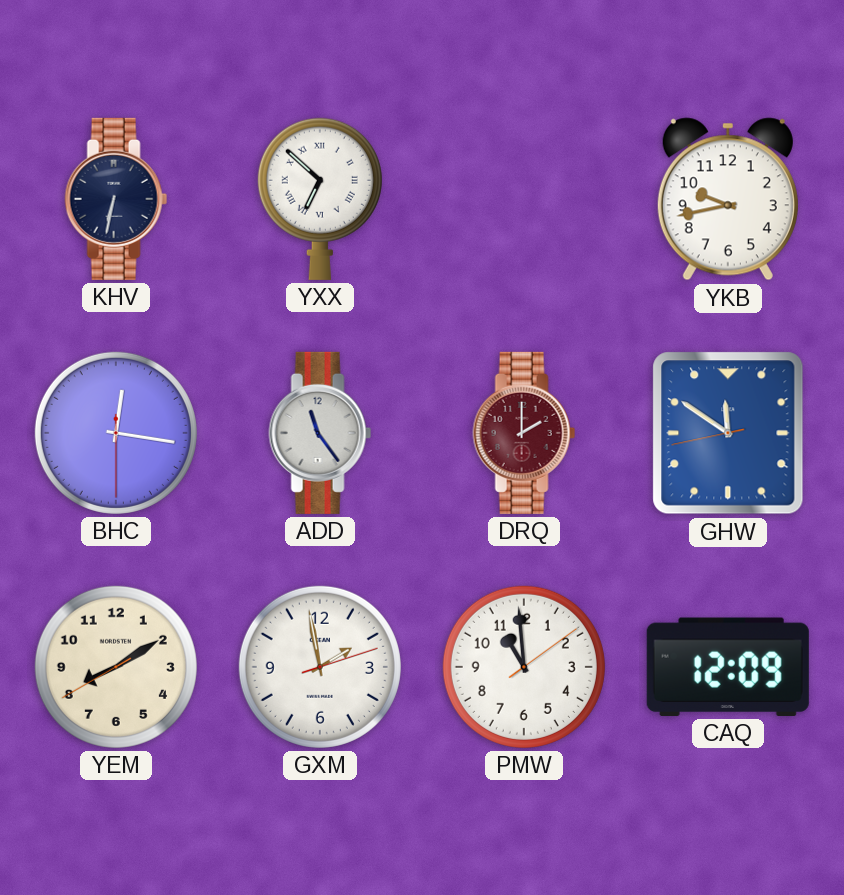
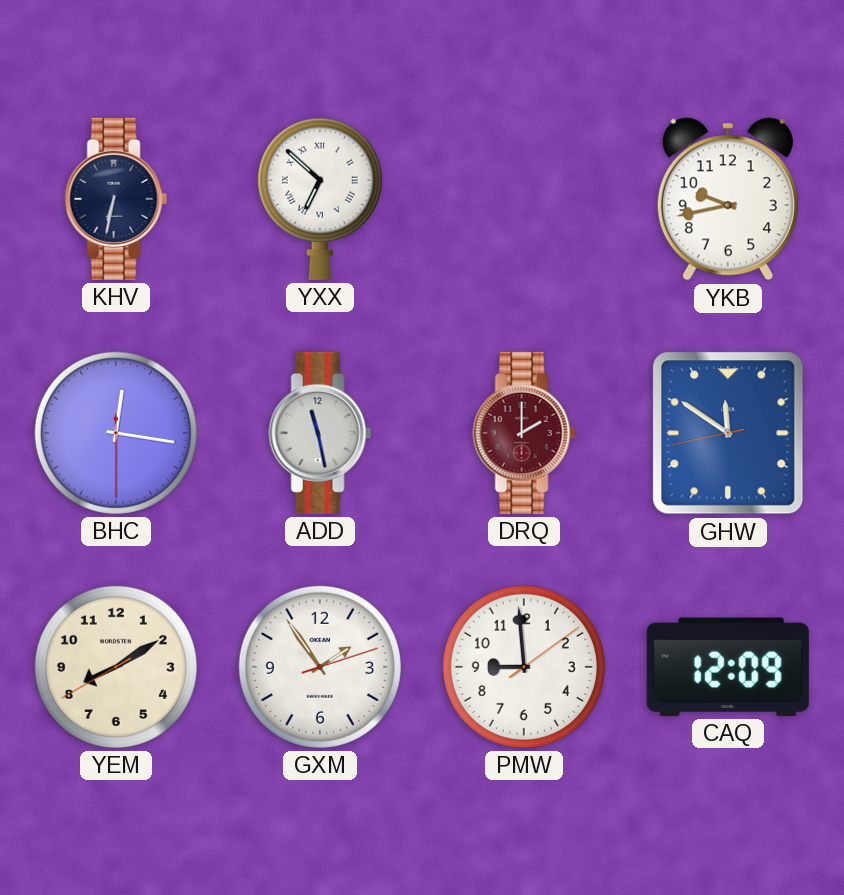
ADD: 11:24 -> 11:28
GXM: 1:58 -> 1:54
PMW: 10:59 -> 8:59
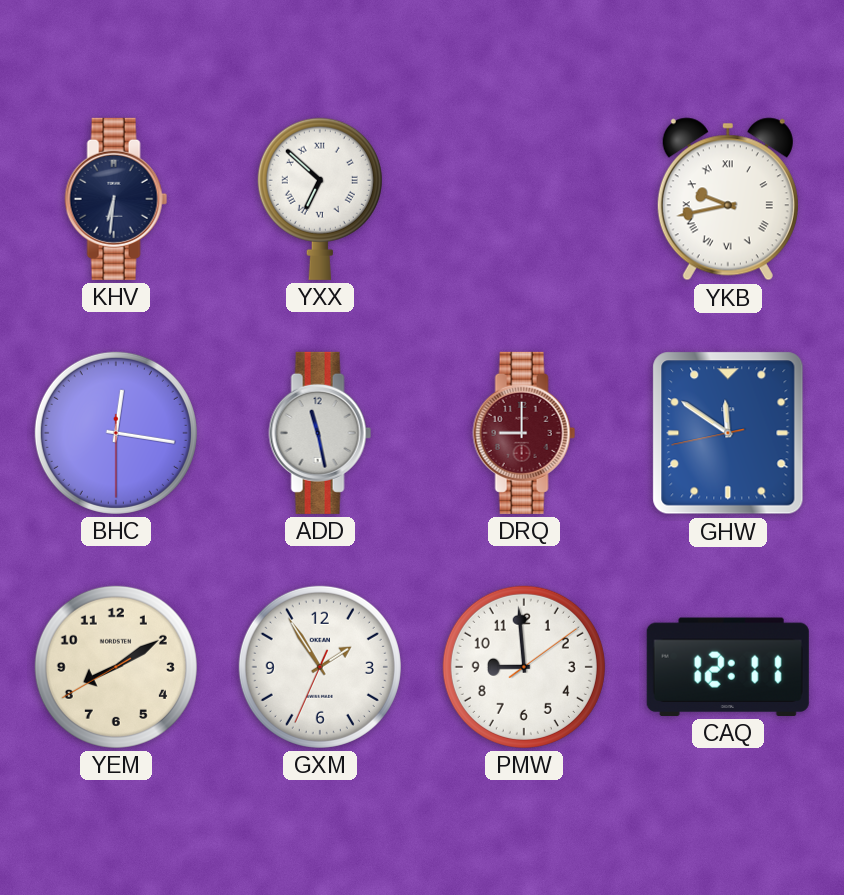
KHV: 6:32 -> 6:31
YKB numerals: Arabic -> Roman
DRQ: 2:00 -> 9:00
GXM: 1:54:12 -> 1:54:34
CAQ: 12:09 -> 12:11
